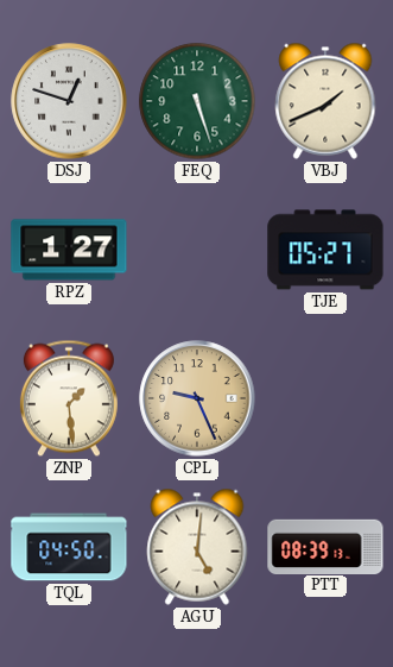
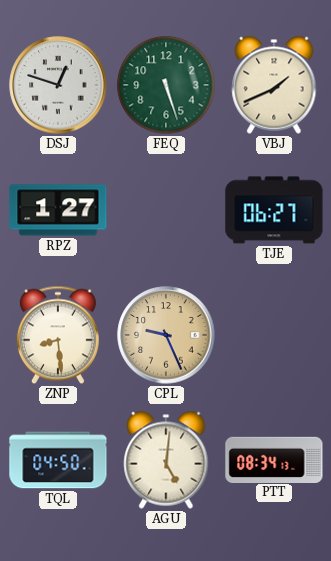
TJE: 05:27 -> 06:27
ZNP: 1:29 -> 8:29
PTT: 08:39 -> 08:34
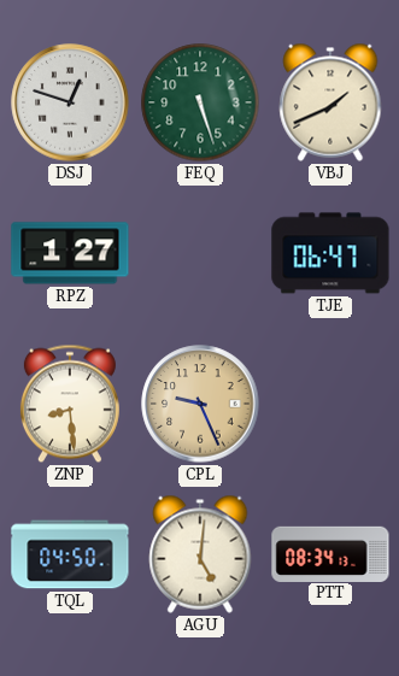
TJE: 06:27 -> 06:47
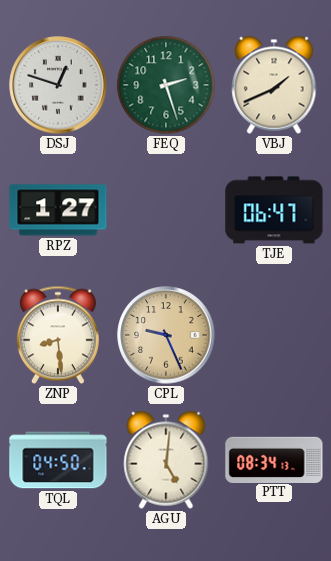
FEQ: 5:27 -> 2:27
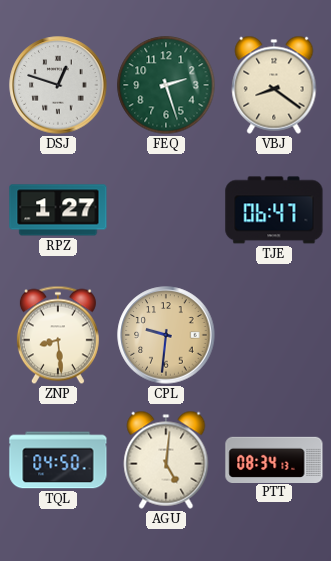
VBJ: 1:41 -> 8:21
CPL: 9:26 -> 9:31
